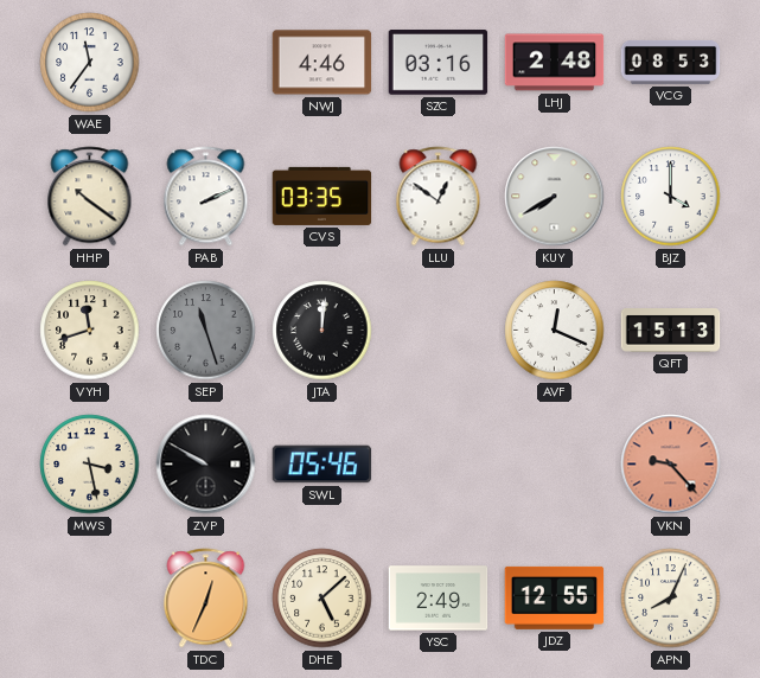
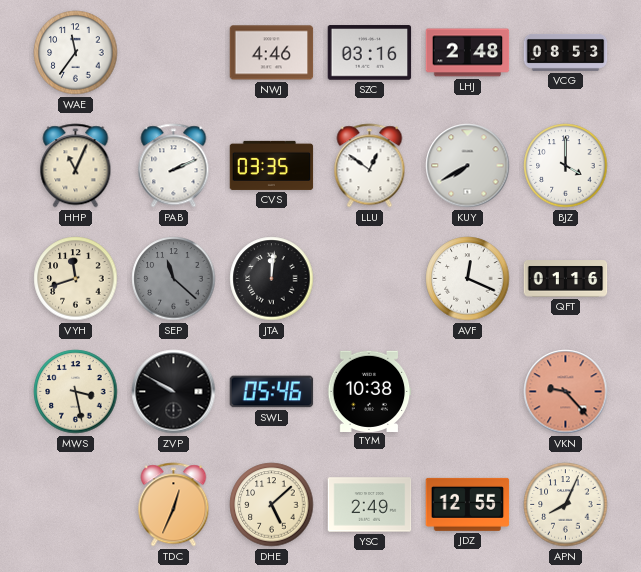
HHP: 10:21 -> 11:04
SEP: 11:27 -> 11:22
QFT: 15:13 -> 01:16
TYM: none -> 10:38
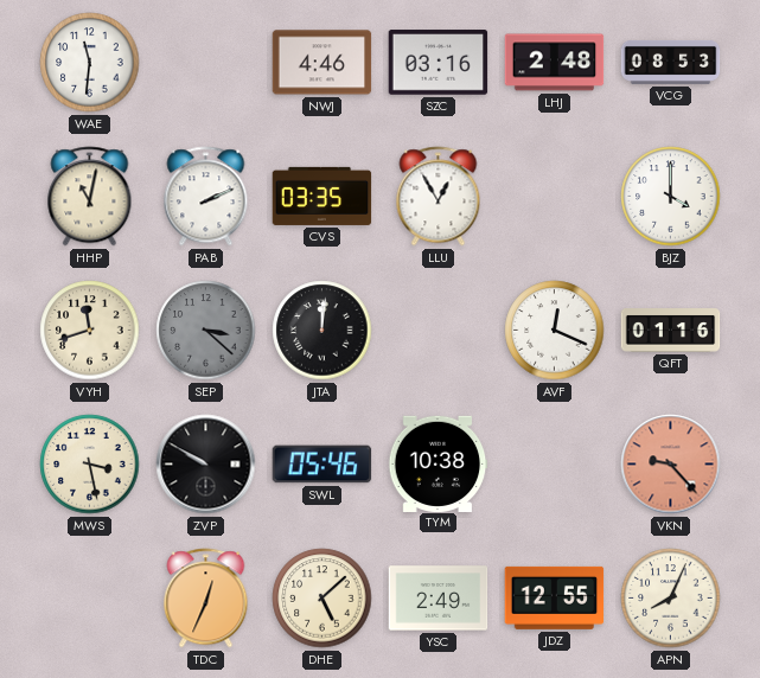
WAE: 11:36 -> 11:31
HHP: 11:04 -> 11:02
LLU: 12:51 -> 12:55
KUY: 7:40 -> none
SEP: 11:22 -> 3:22
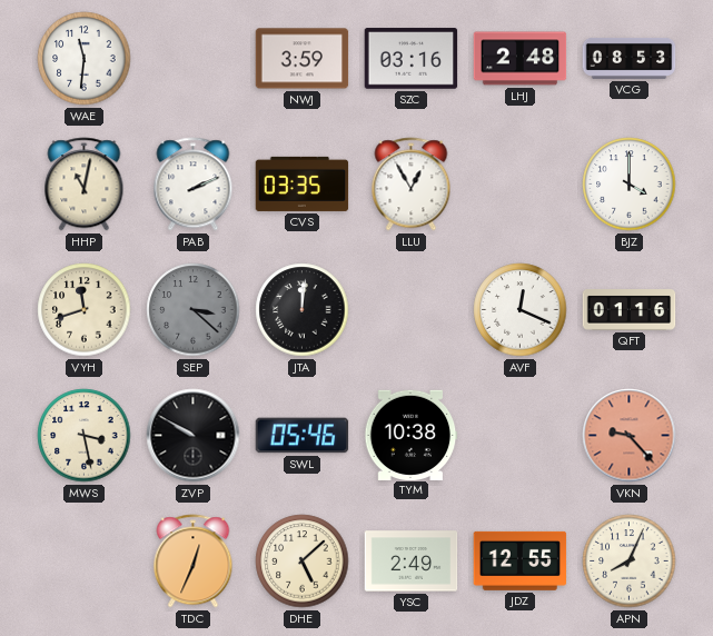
NWJ: 4:46 -> 3:59
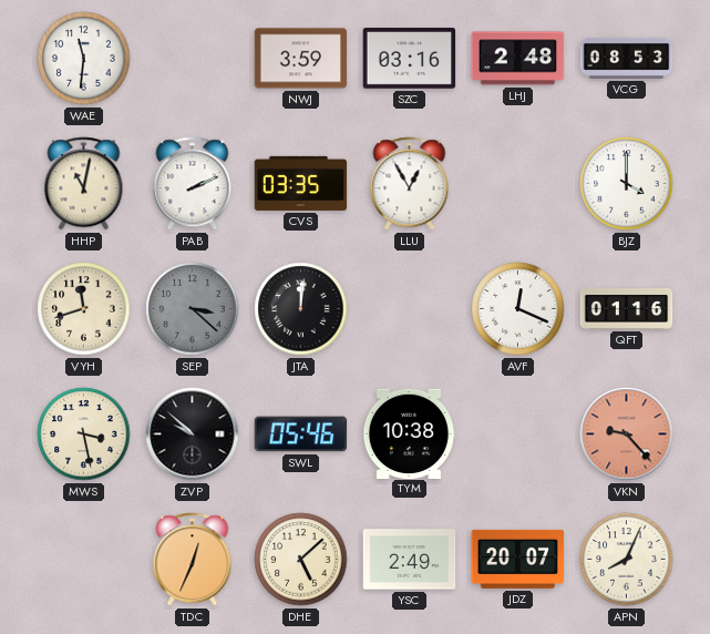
ZVP: 9:50 -> 9:52
JDZ: 12:55 -> 20:07
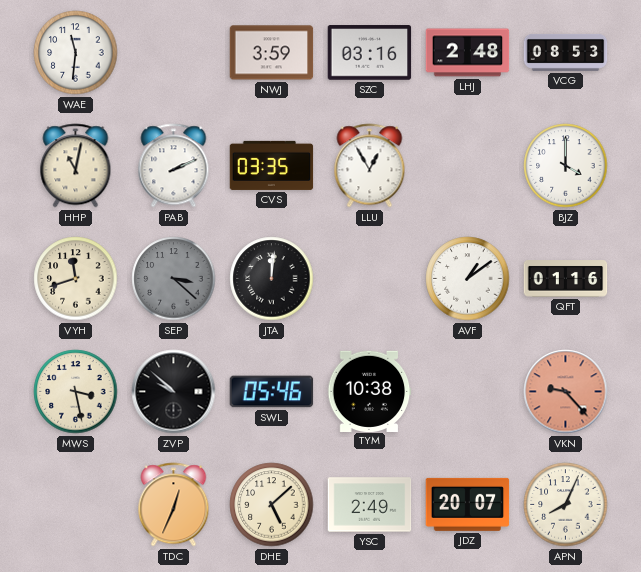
AVF: 12:19 -> 1:09
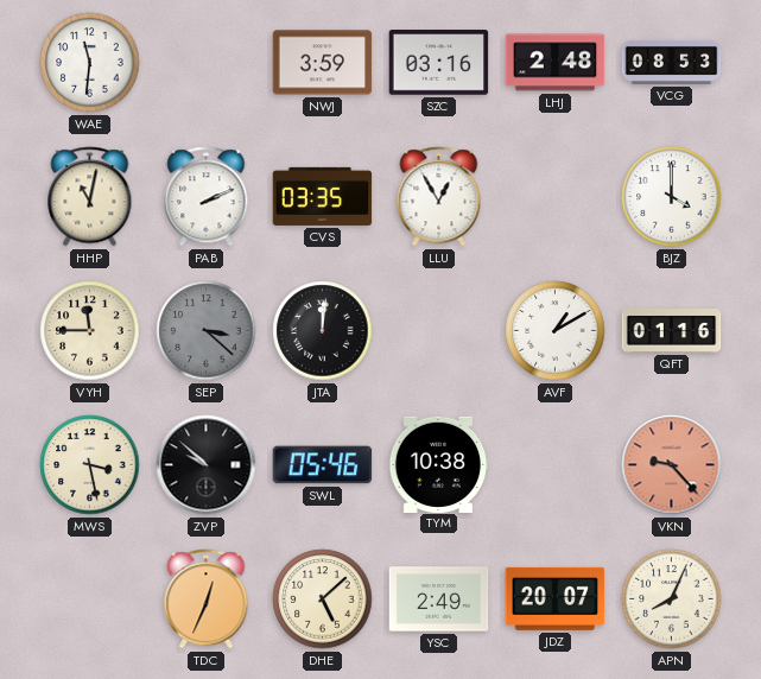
VYH: 11:42 -> 11:45
AVF: 1:09 -> 1:10
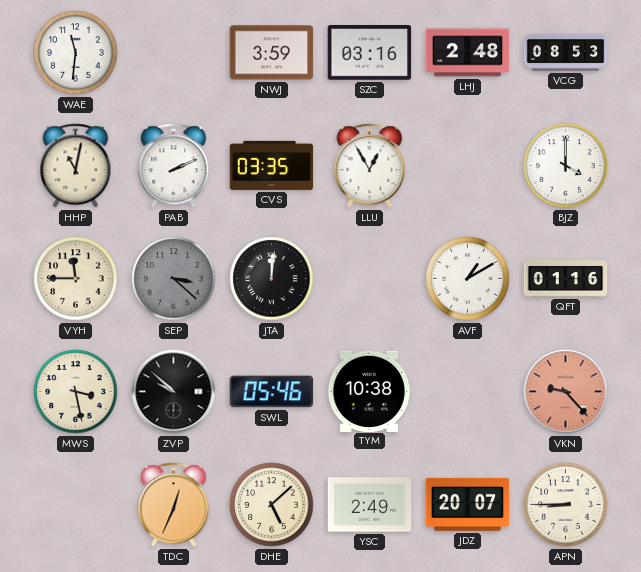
APN: 8:04 -> 8:45
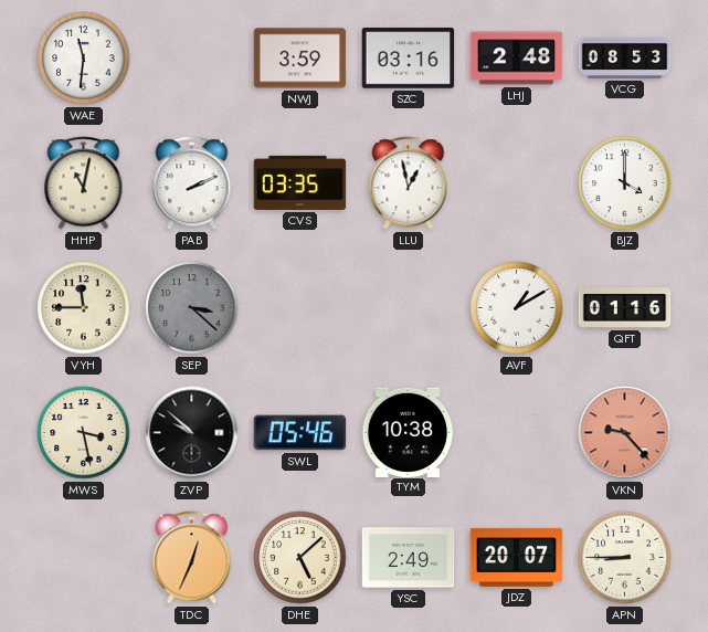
LLU: 12:55 -> 12:58
JTA: 12:01 -> none
